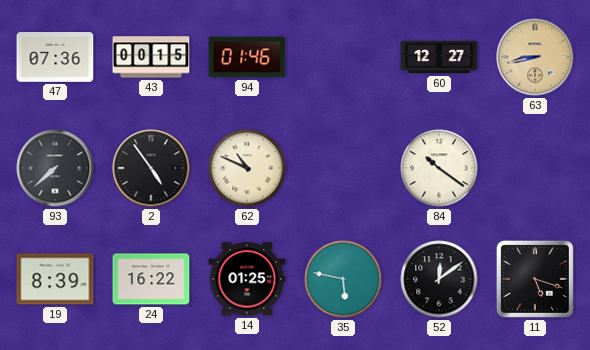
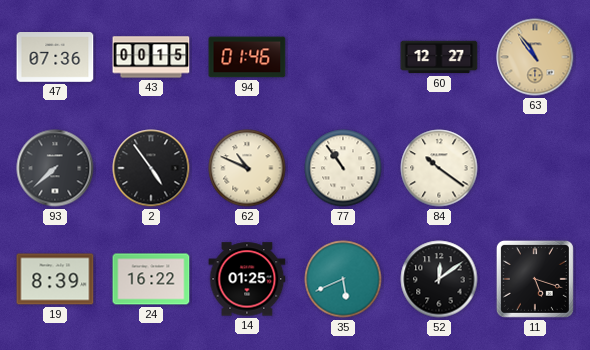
63: 8:43 -> 10:54
77: none -> 10:54
35: 5:47 -> 5:41
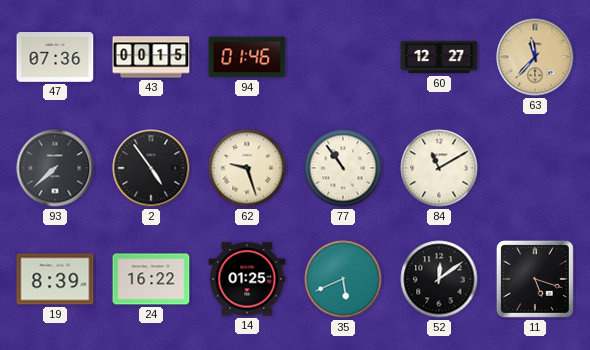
63: 10:54 -> 11:37
62: 10:49 -> 9:27
84: 10:21 -> 11:10
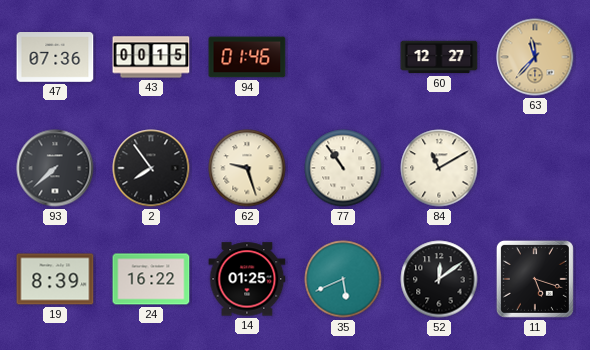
2: 4:54 -> 7:54
